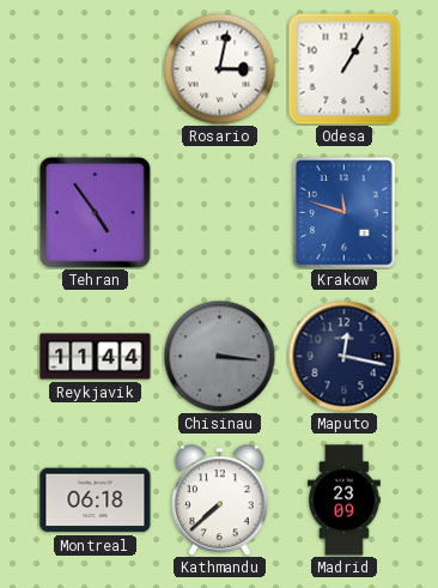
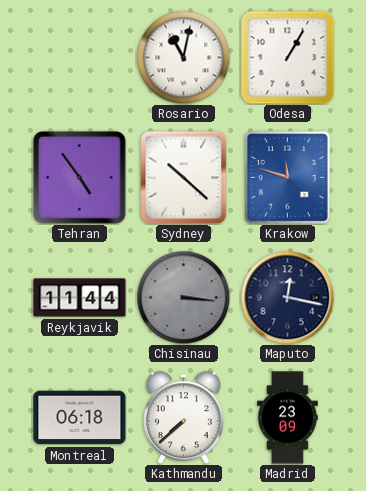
Rosario: 3:02 -> 11:02
Sydney: none -> 10:22
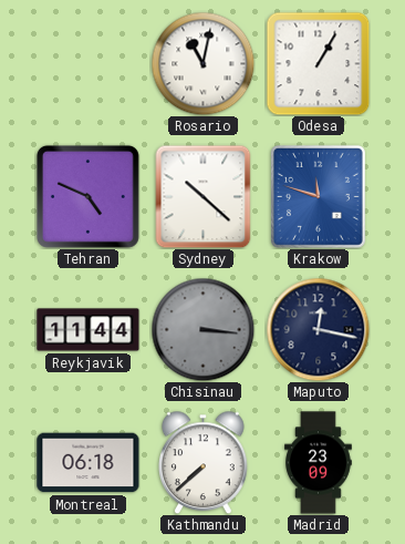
Tehran: 4:54 -> 4:49
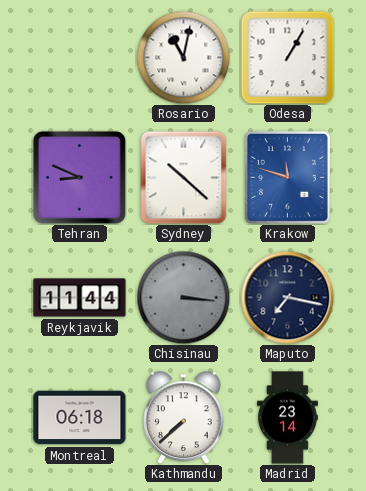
Tehran: 4:49 -> 8:49
Maputo: 12:17 -> 7:17
Madrid: 23:09 -> 23:14
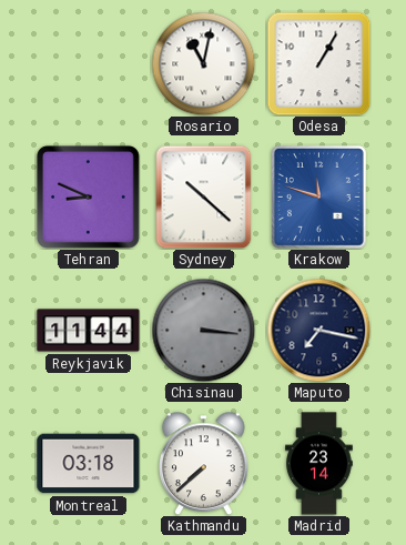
Montreal: 06:18 -> 03:18
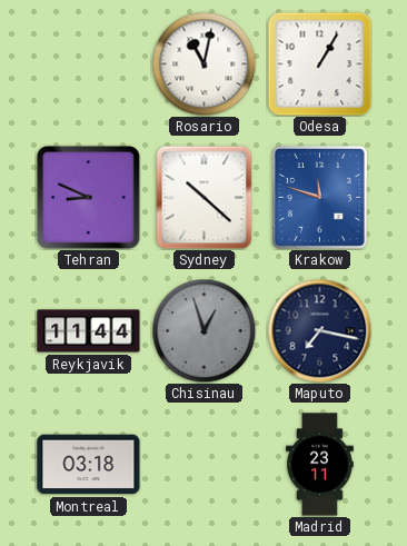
Chisinau: 3:16 -> 12:57
Kathmandu: 7:38 -> none
Madrid: 23:14 -> 23:11
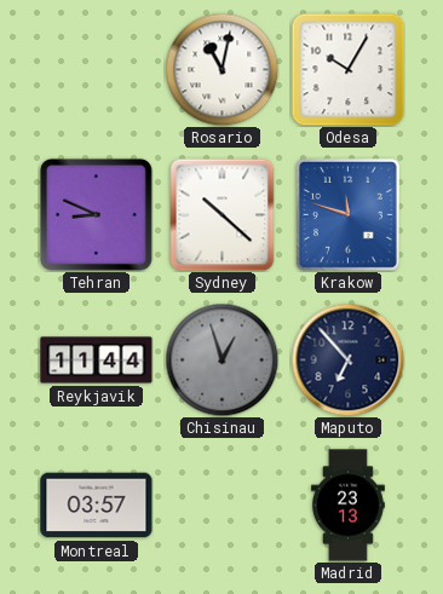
Odesa: 1:05 -> 10:05
Maputo: 7:17 -> 6:53
Montreal: 03:18 -> 03:57
Madrid: 23:11 -> 23:13
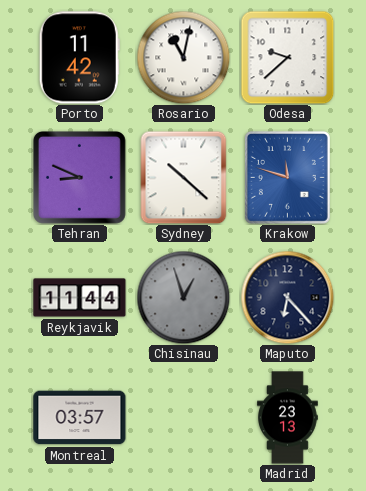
Porto: none -> 11:42
Odesa: 10:05 -> 9:38
Maputo: 6:53 -> 6:23
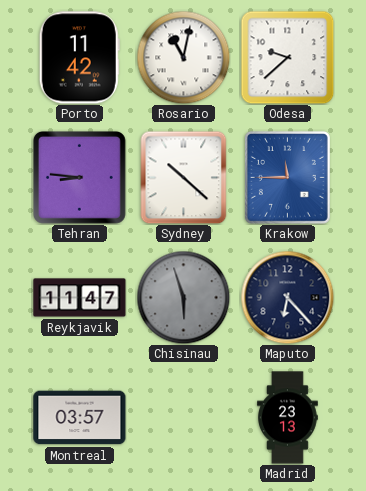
Tehran: 8:49 -> 8:46
Krakow: 11:48 -> 11:45
Reykjavik: 11:44 -> 11:47
Chisinau: 12:57 -> 5:57
